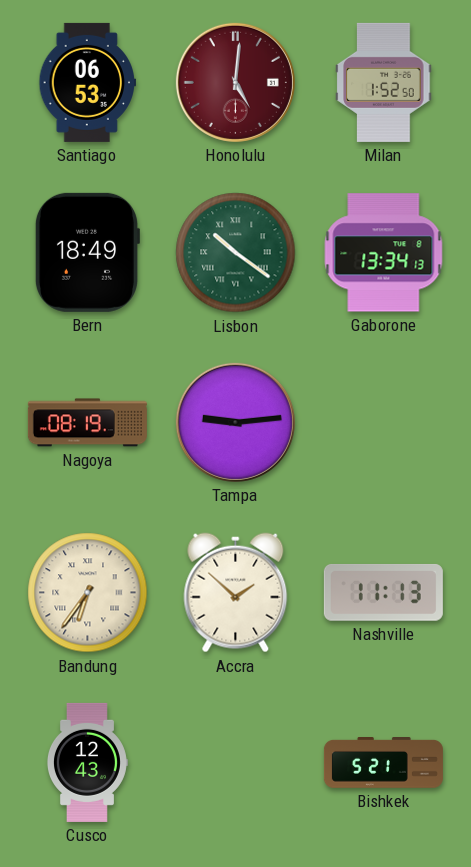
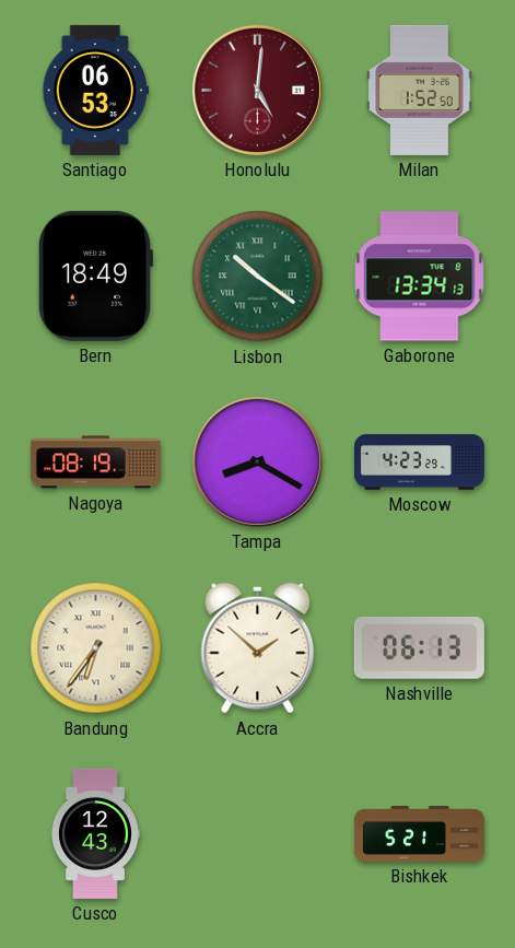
Tampa: 9:14 -> 8:20
Moscow: none -> 4:23
Nashville: 11:13 -> 06:13
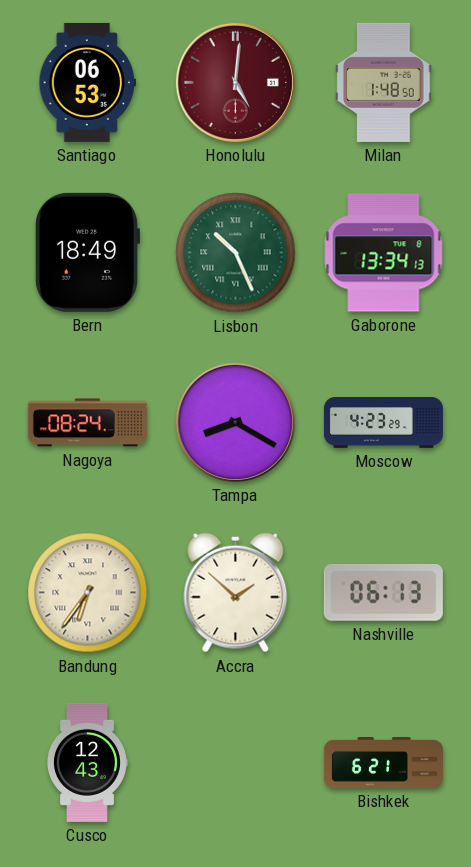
Milan: 1:52 -> 1:48
Lisbon: 10:21 -> 10:26
Nagoya: 08:19 -> 08:24
Bishkek: 5:21 -> 6:21
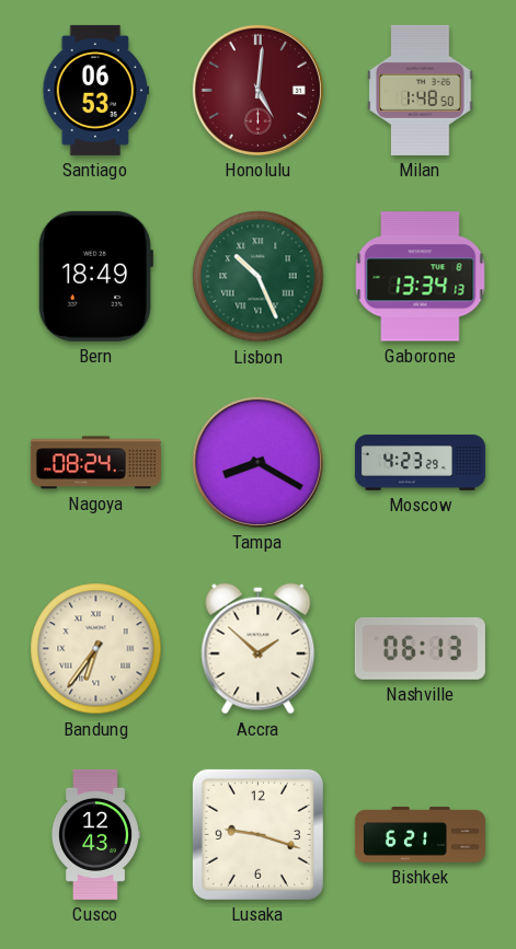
Lusaka: none -> 9:18
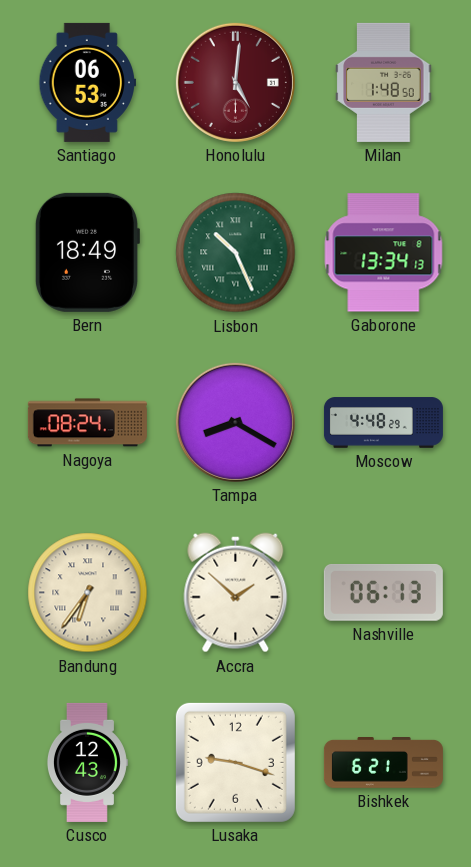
Moscow: 4:23 -> 4:48
